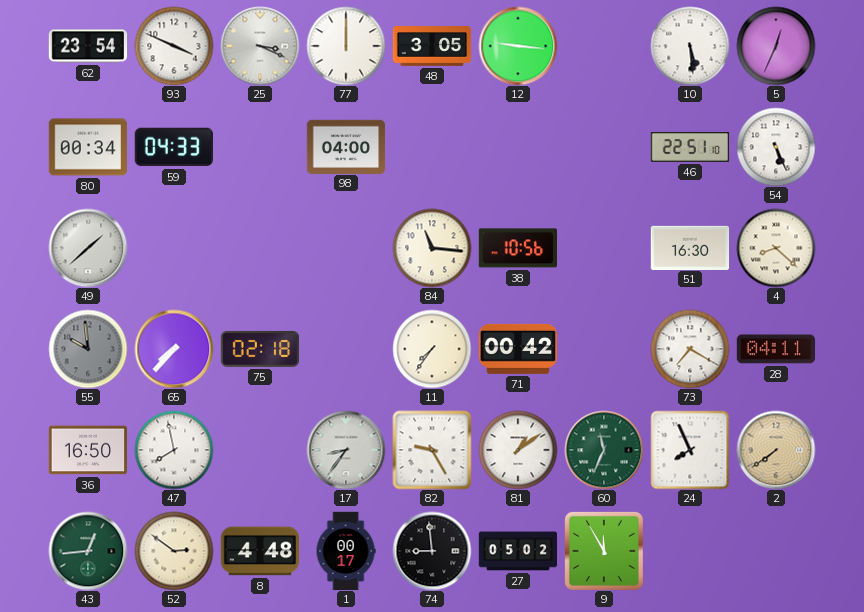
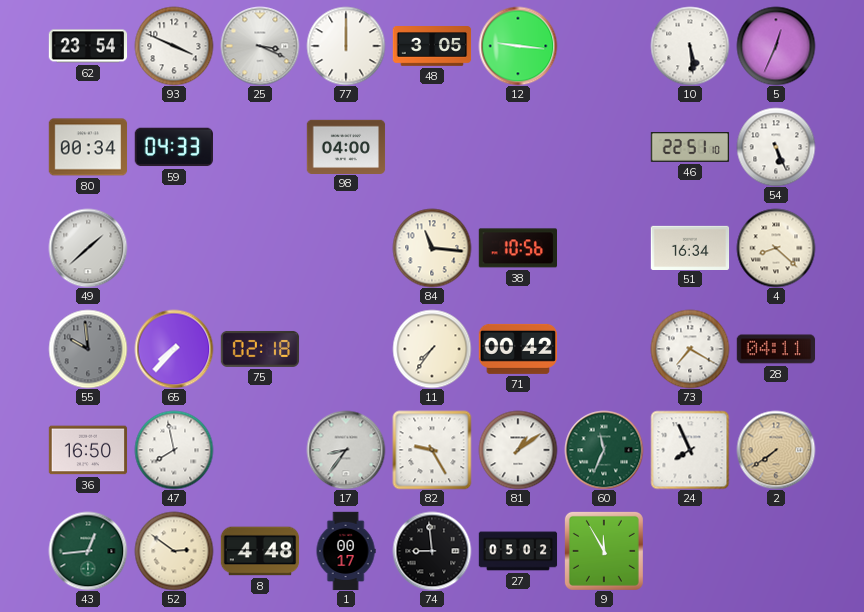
51: 16:30 -> 16:34
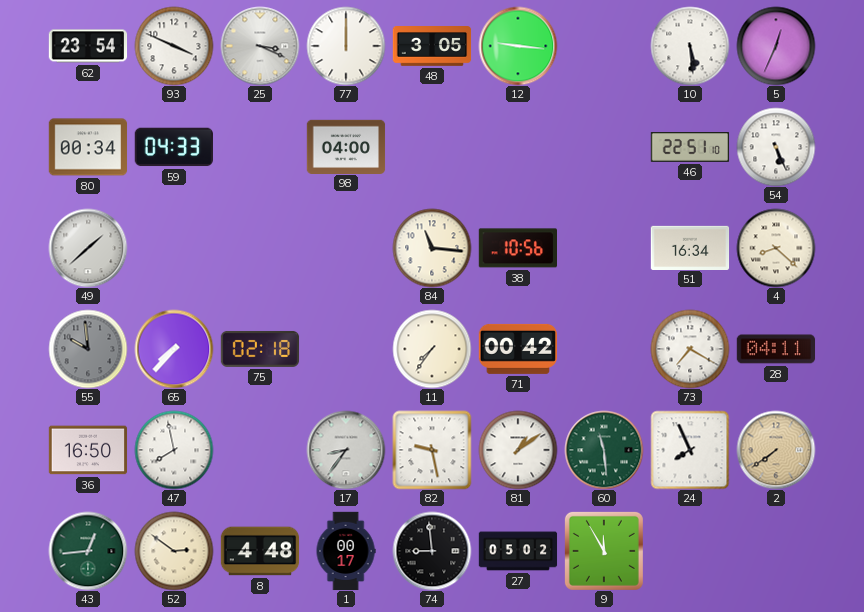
82: 9:25 -> 9:28
60: 11:34 -> 11:29
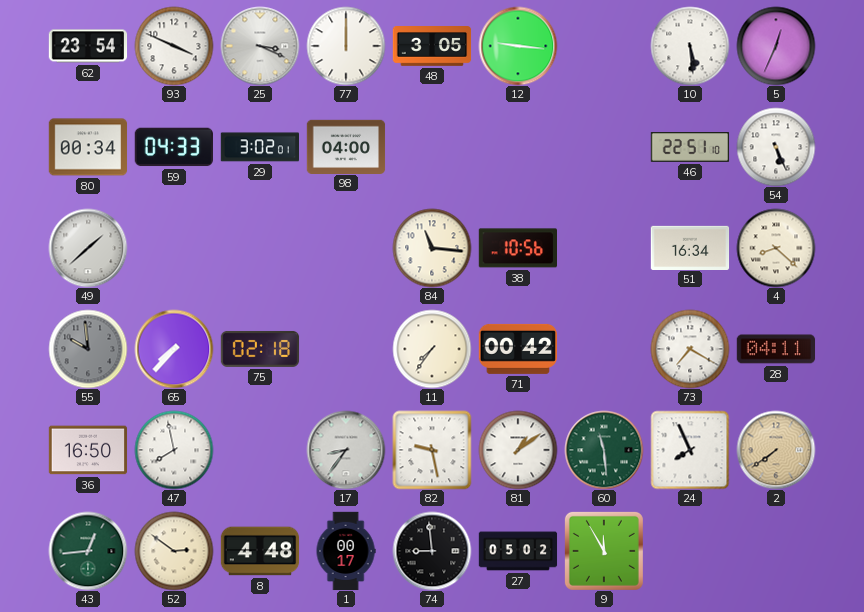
29: none -> 3:02
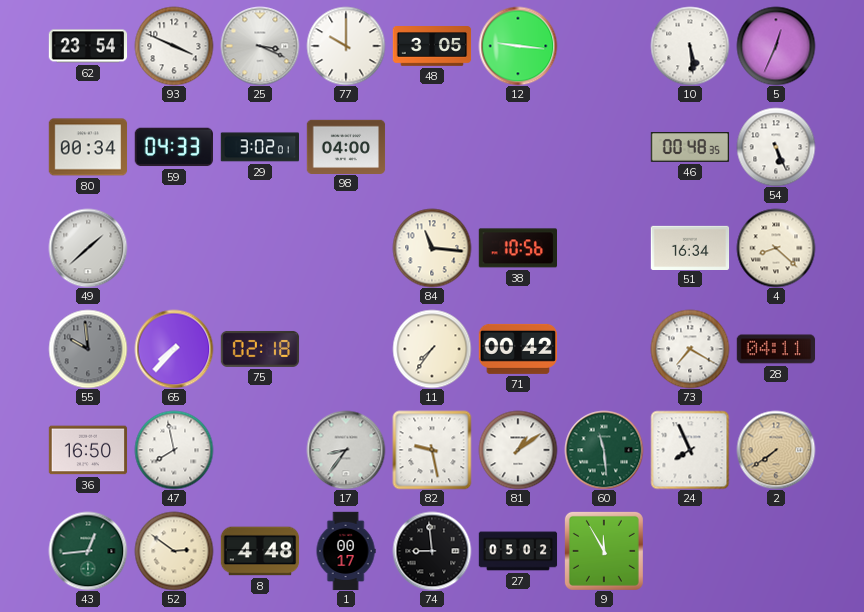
77: 12:00 -> 10:00
46: 22:51 -> 00:48
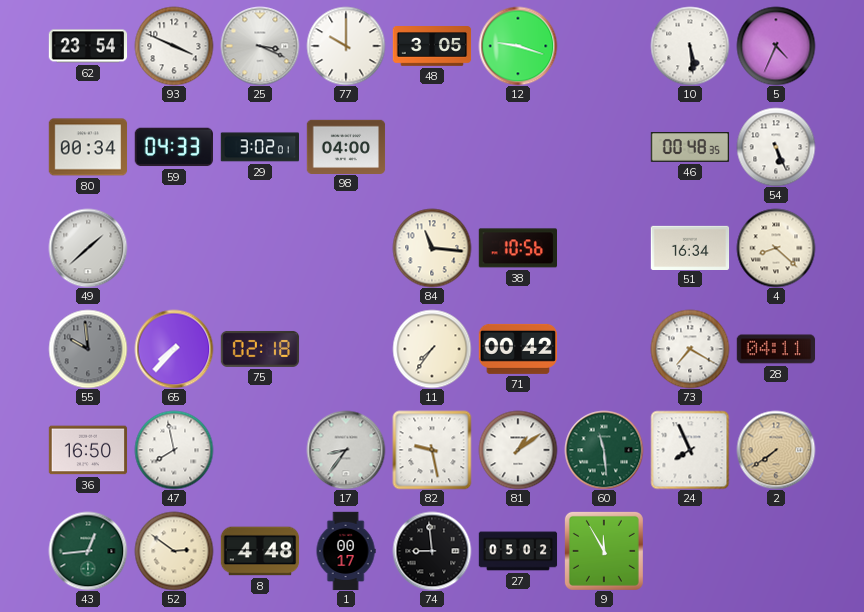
12: 9:16 -> 9:18
5: 12:34 -> 4:34
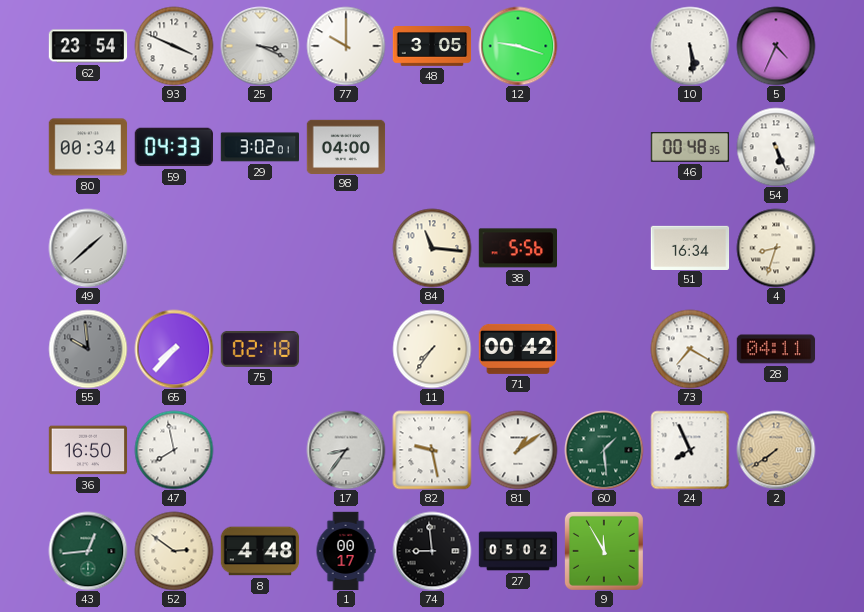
38: 10:56 -> 5:56
4: 8:22 -> 8:33
60: 11:29 -> 1:29
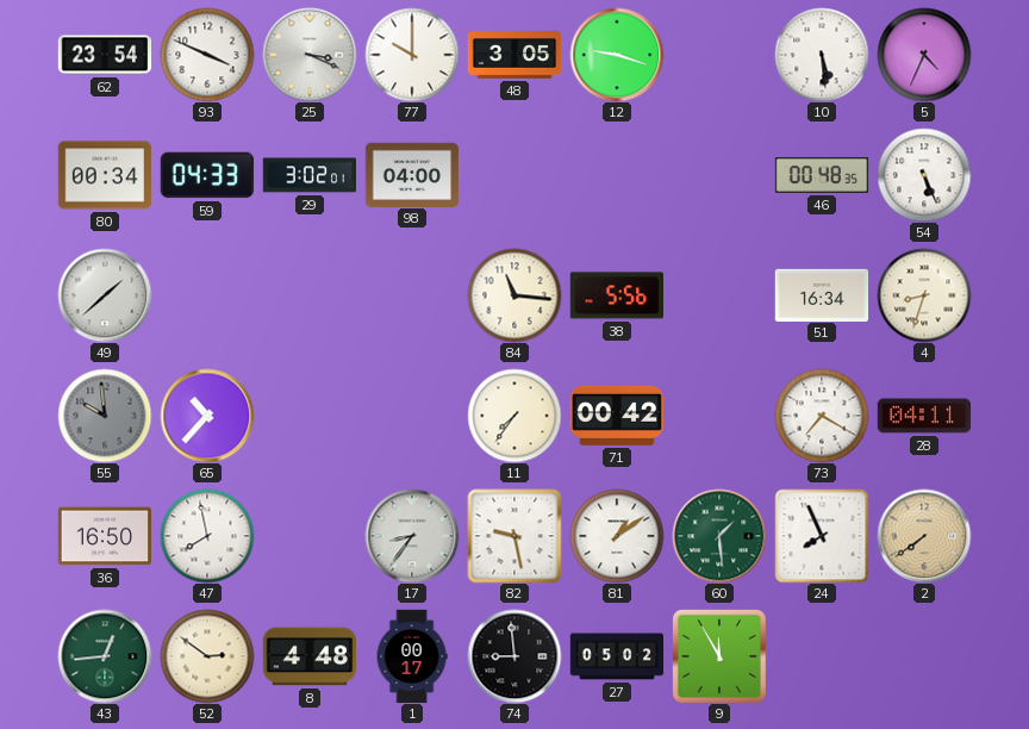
65: 7:37 -> 10:37
75: 02:18 -> none
